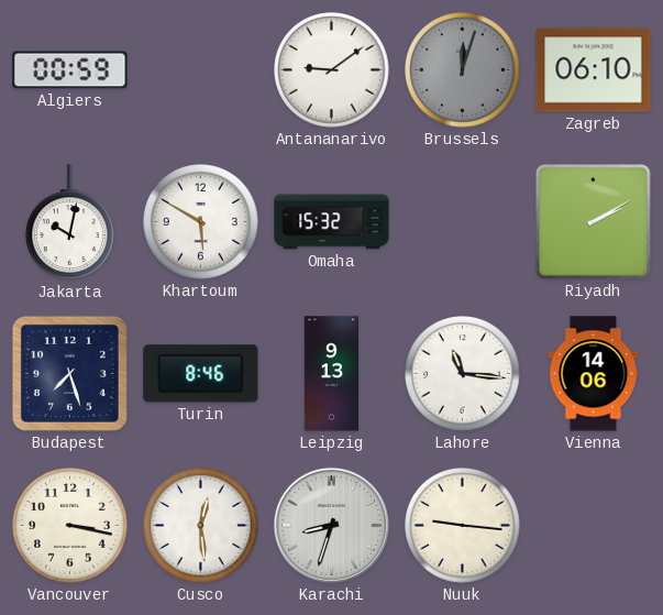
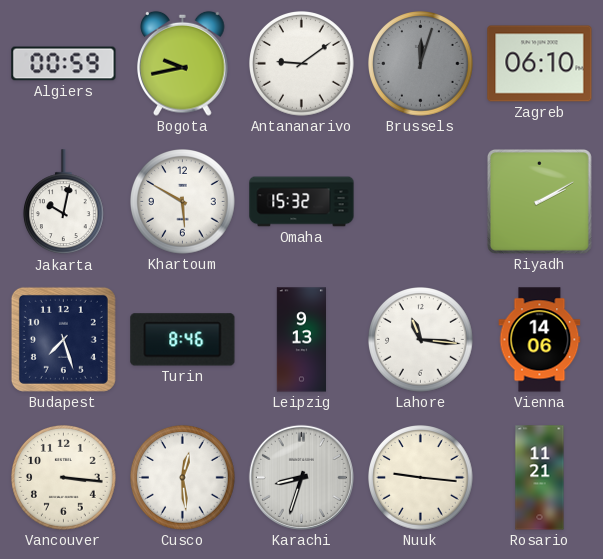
Bogota: none -> 9:43
Vancouver: 3:17 -> 3:16
Rosario: none -> 11:21
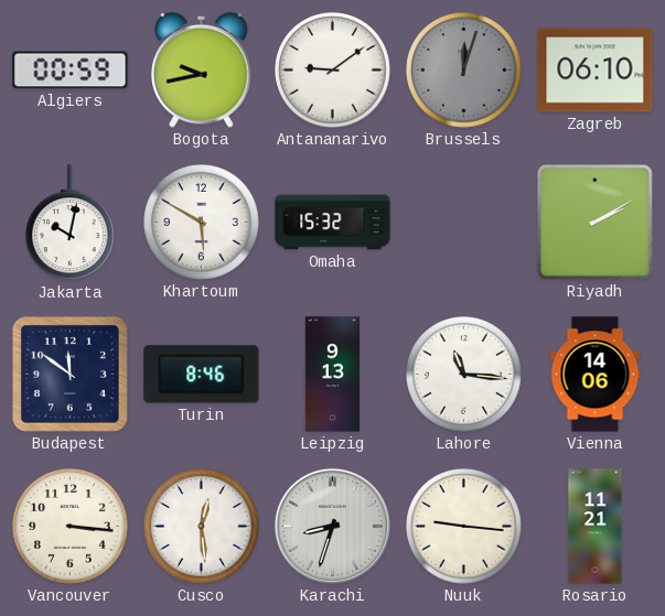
Budapest: 7:27 -> 11:51
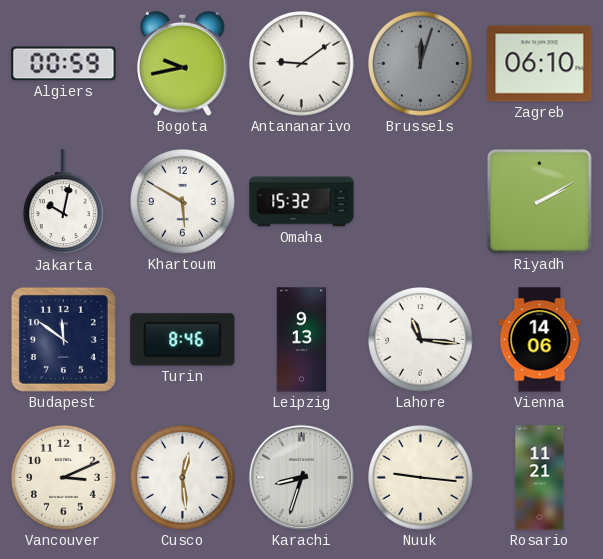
Vancouver: 3:16 -> 3:11
